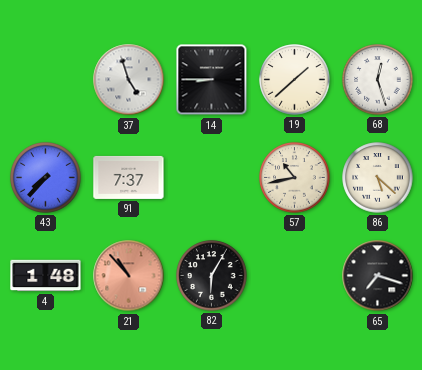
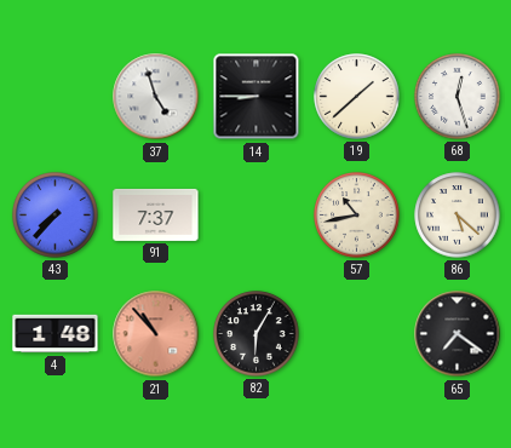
65: 7:18 -> 7:21
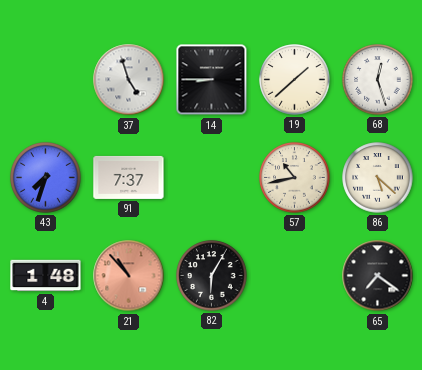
43: 7:37 -> 7:33
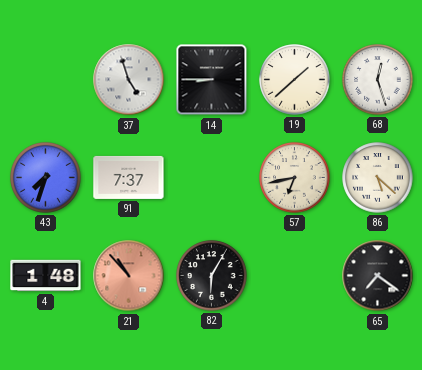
57: 10:43 -> 6:43
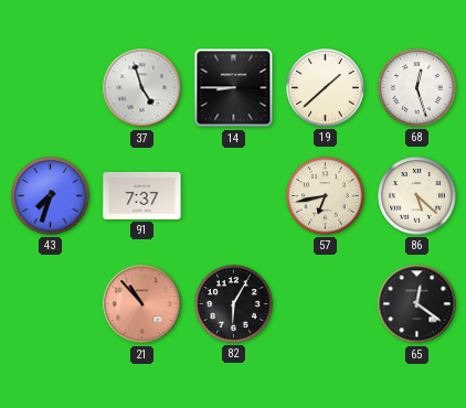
4: 1:48 -> none
65: 7:21 -> 12:21
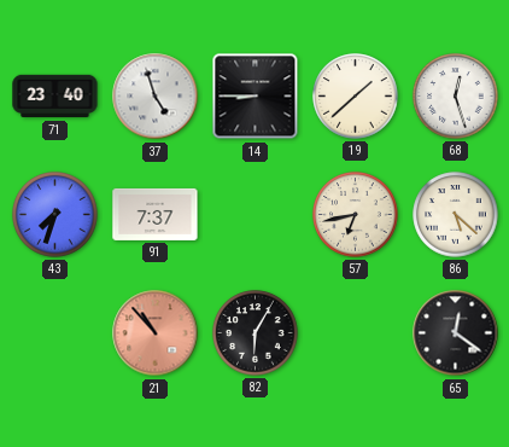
71: none -> 23:40
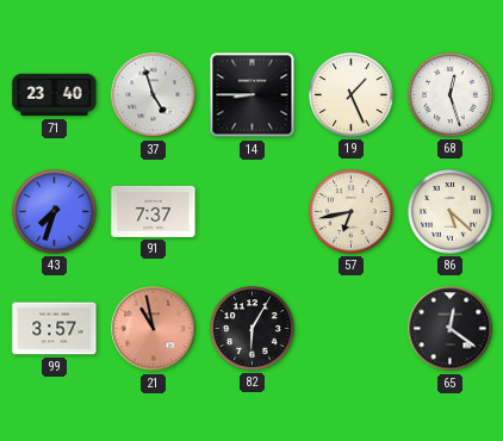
19: 1:38 -> 1:26
99: none -> 3:57
21: 10:53 -> 10:58
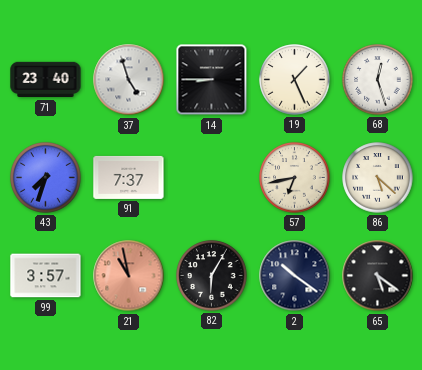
2: none -> 10:21
65: 12:21 -> 5:21
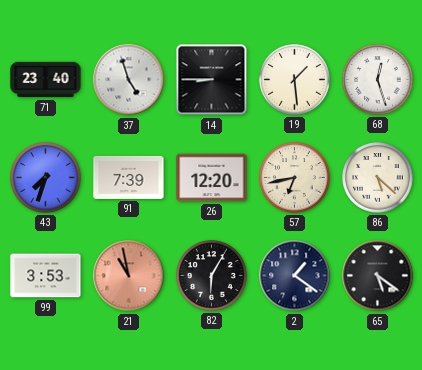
19: 1:26 -> 1:29
91: 7:37 -> 7:39
26: none -> 12:20
99: 3:57 -> 3:53
2: 10:21 -> 1:21
